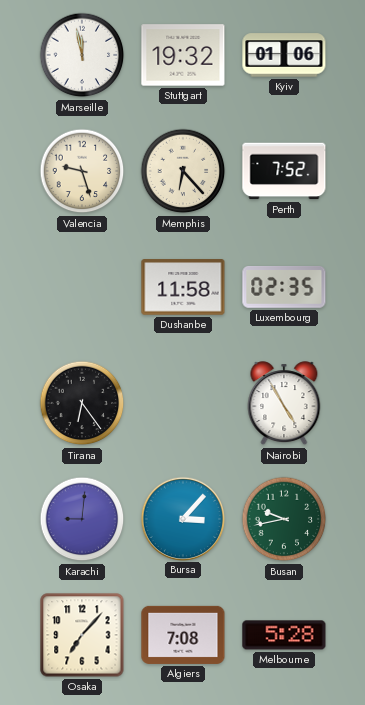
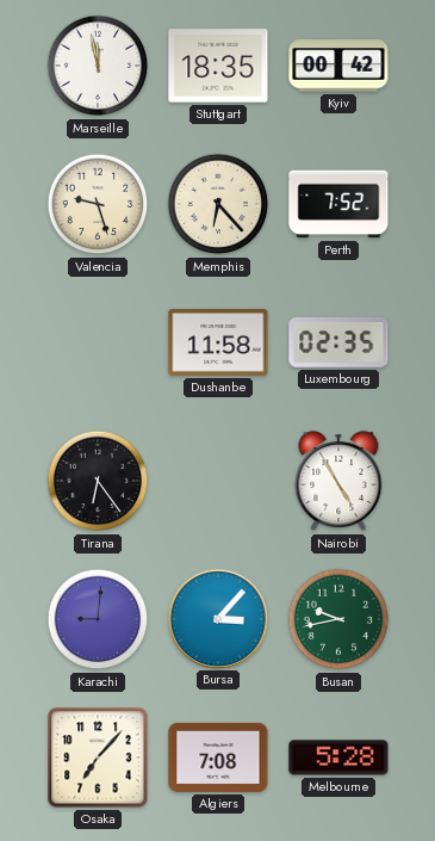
Stuttgart: 19:32 -> 18:35
Kyiv: 01:06 -> 00:42
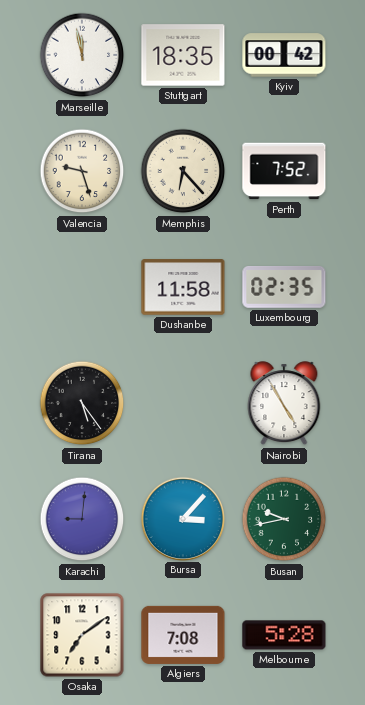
Tirana: 6:24 -> 5:24
Osaka: 7:07 -> 7:09
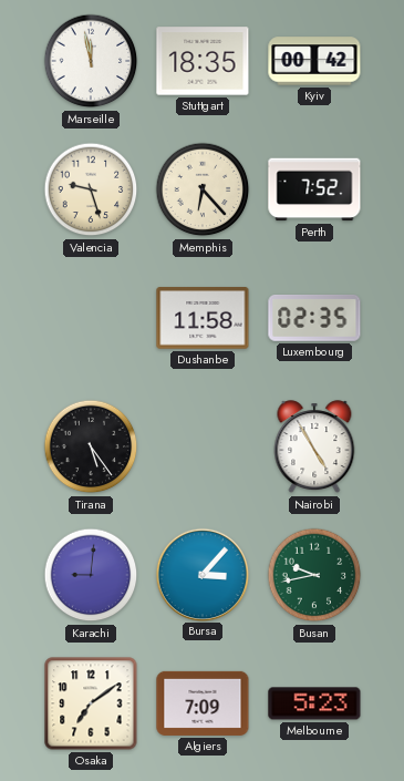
Algiers: 7:08 -> 7:09
Melbourne: 5:28 -> 5:23
